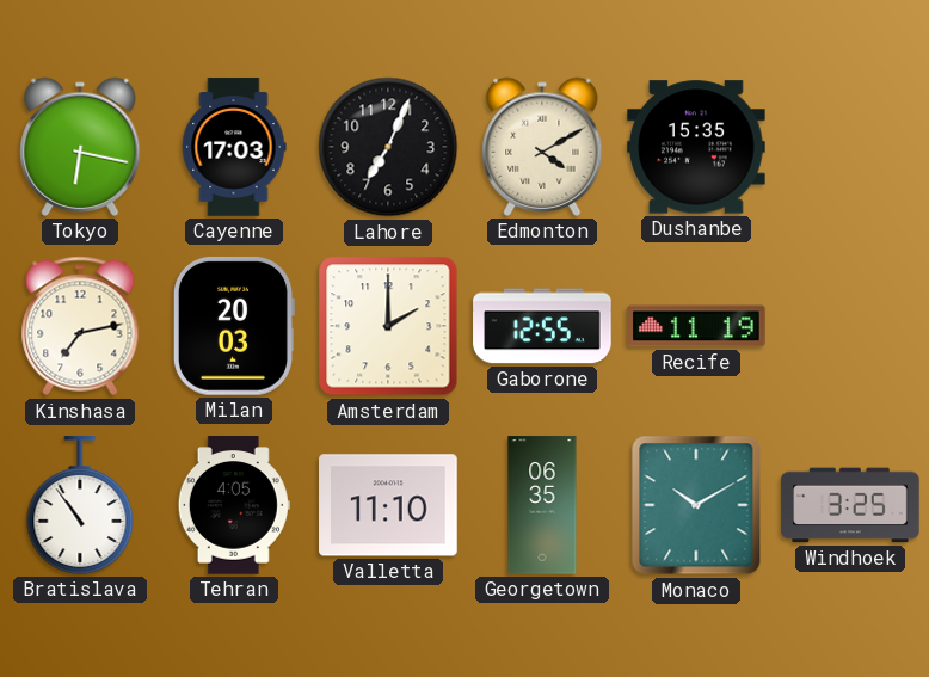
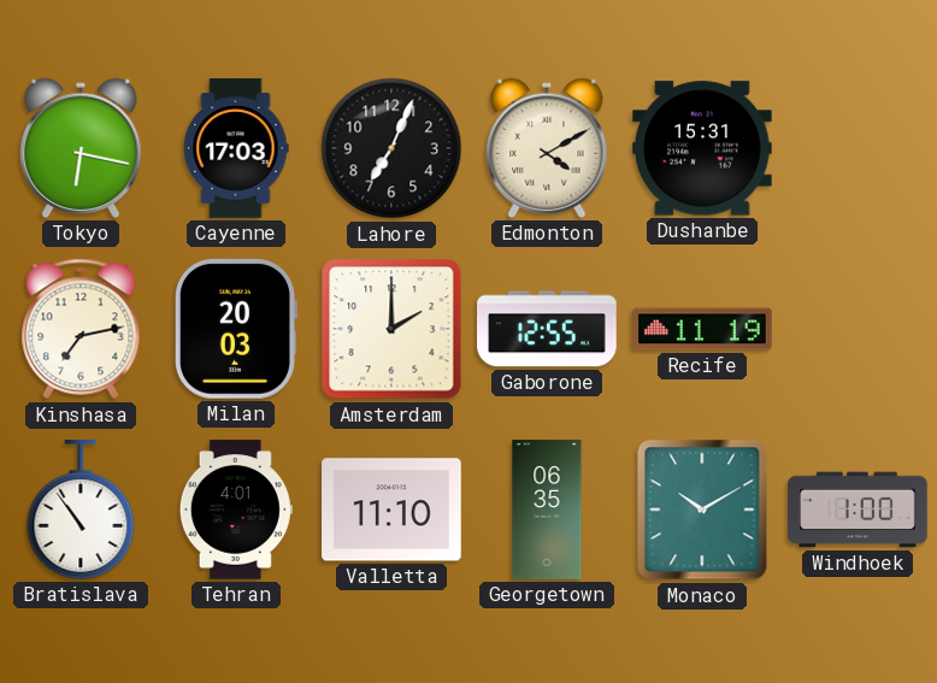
Dushanbe: 15:35 -> 15:31
Tehran: 4:05 -> 4:01
Windhoek: 3:25 -> 1:00
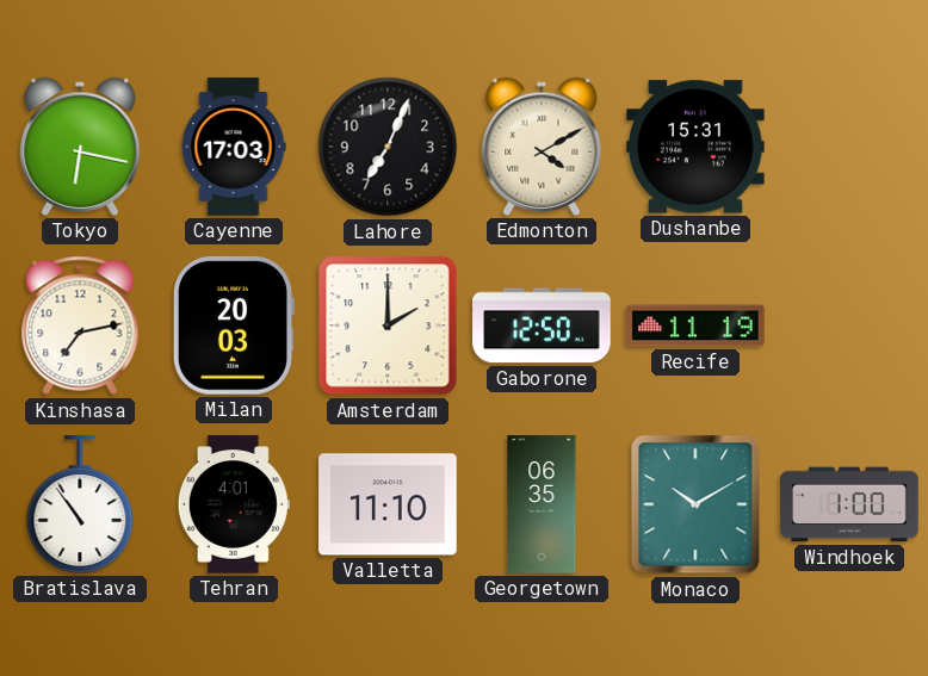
Gaborone: 12:55 -> 12:50
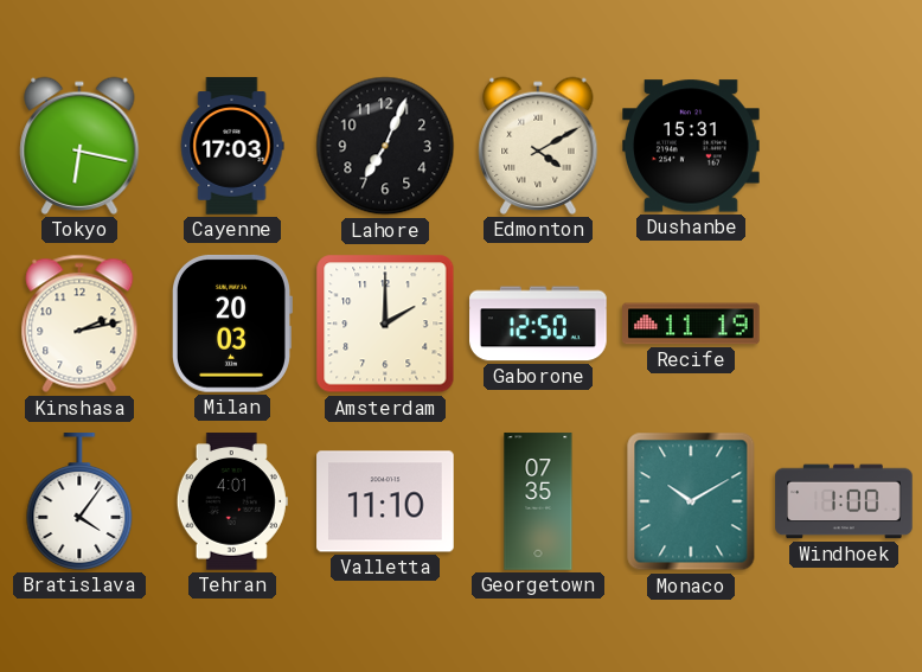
Kinshasa: 7:13 -> 2:13
Bratislava: 10:54 -> 4:06
Georgetown: 06:35 -> 07:35
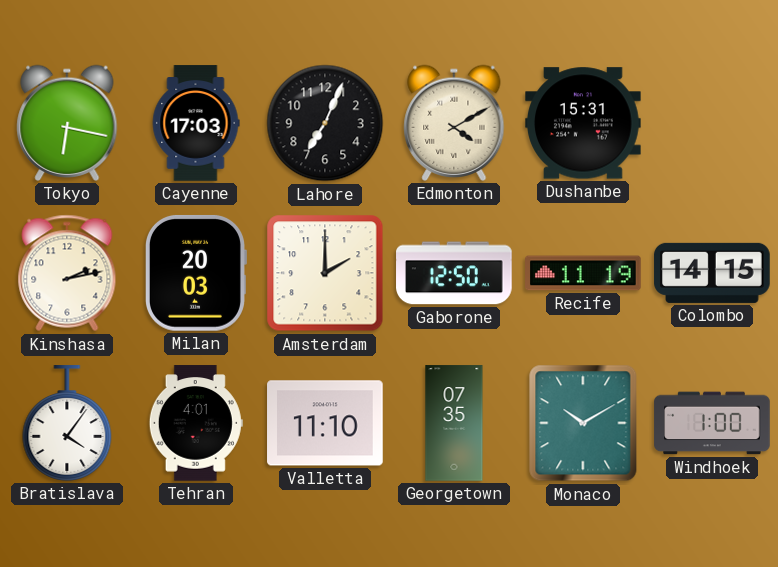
Colombo: none -> 14:15
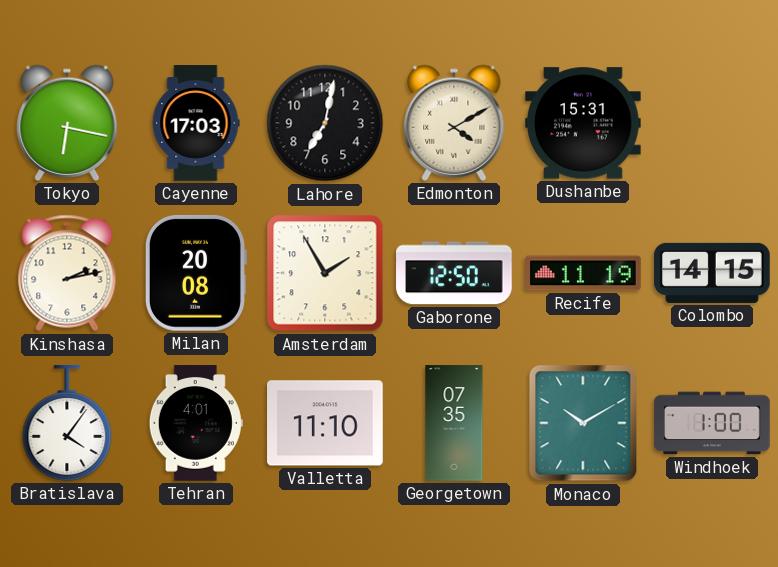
Lahore: 7:04 -> 7:02
Milan: 20:03 -> 20:08
Amsterdam: 2:00 -> 1:55
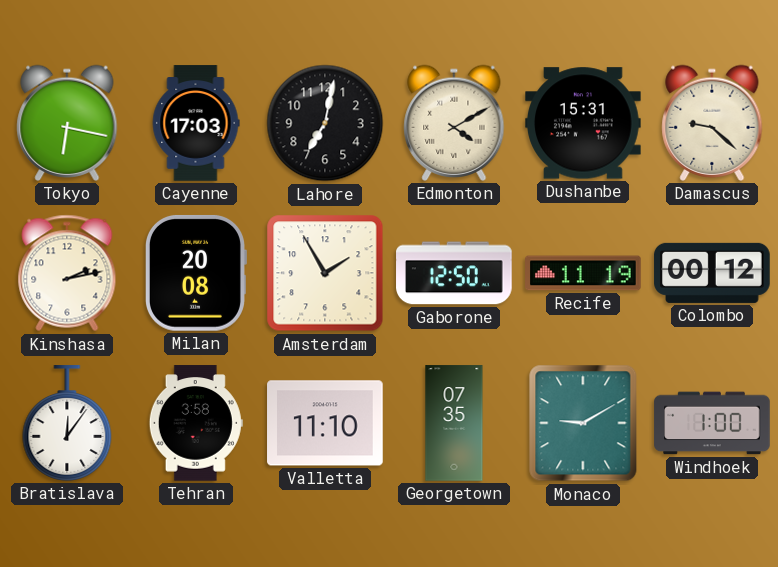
Damascus: none -> 9:22
Colombo: 14:15 -> 00:12
Bratislava: 4:06 -> 12:06
Tehran: 4:01 -> 3:58
Monaco: 10:10 -> 9:10
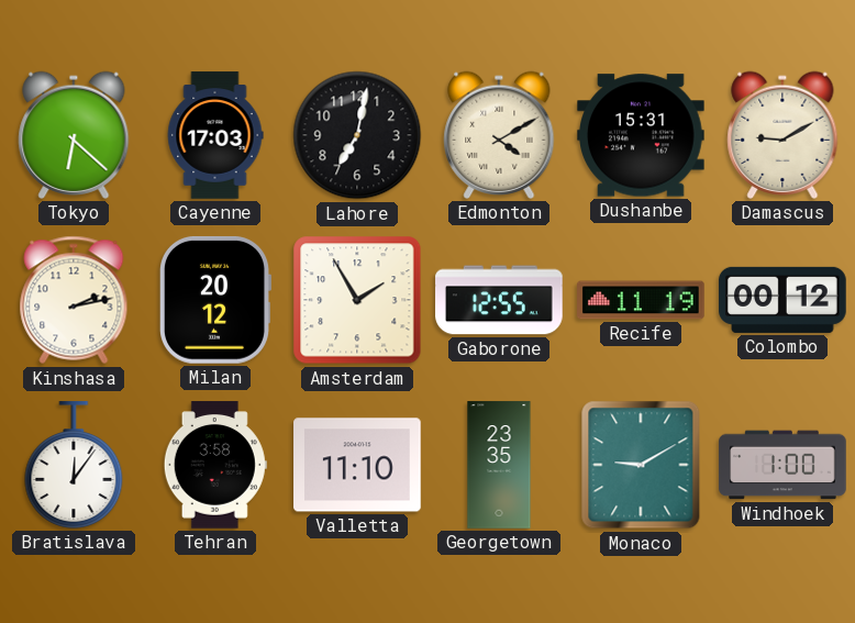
Tokyo: 6:17 -> 6:22
Damascus: 9:22 -> 9:10
Milan: 20:08 -> 20:12
Gaborone: 12:50 -> 12:55
Georgetown: 07:35 -> 23:35
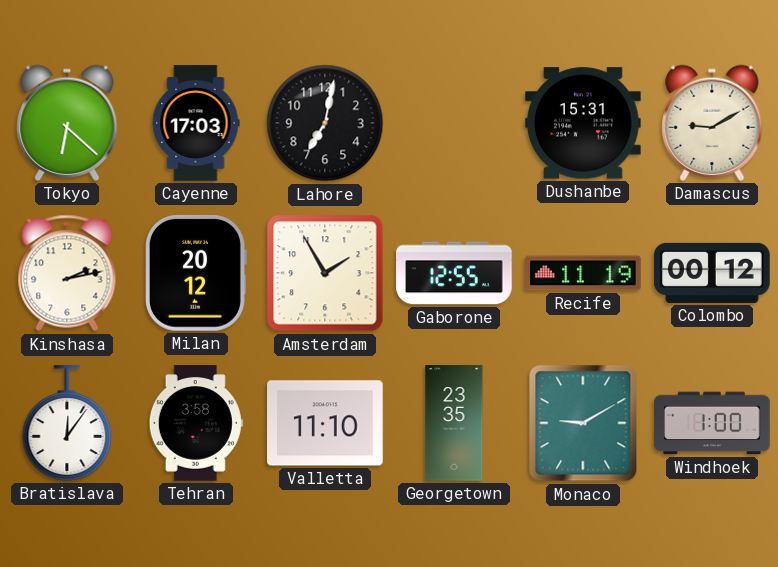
Edmonton: 4:10 -> none
